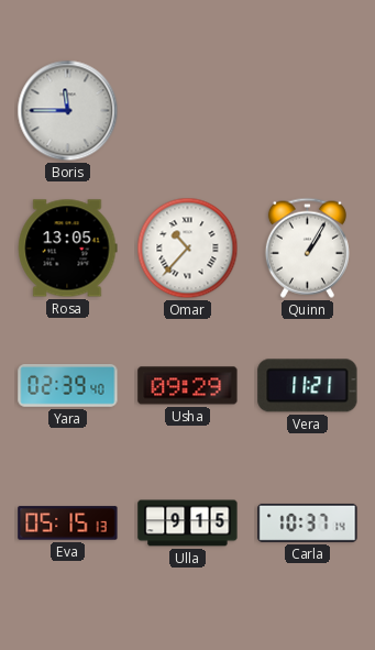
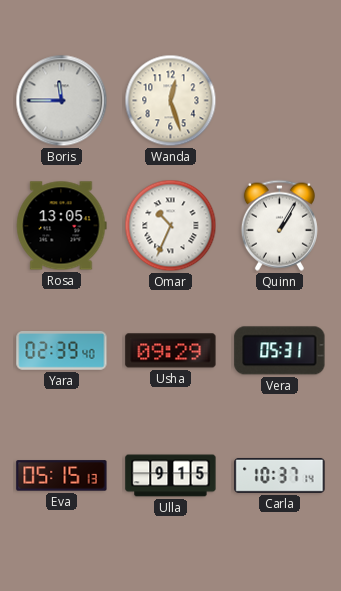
Wanda: none -> 12:27
Omar: 10:37 -> 10:34
Vera: 11:21 -> 05:31
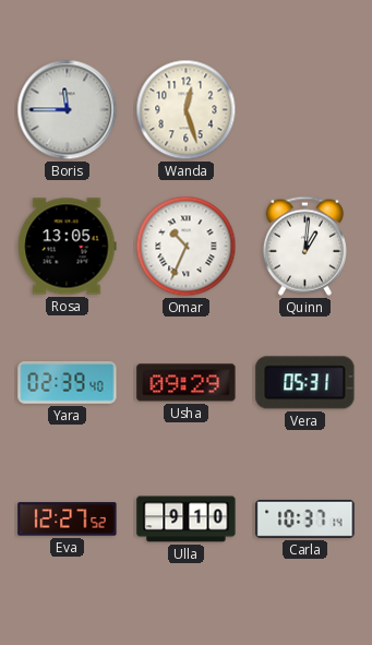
Quinn: 1:05 -> 1:01
Eva: 05:15 -> 12:27
Ulla: 9:15 -> 9:10
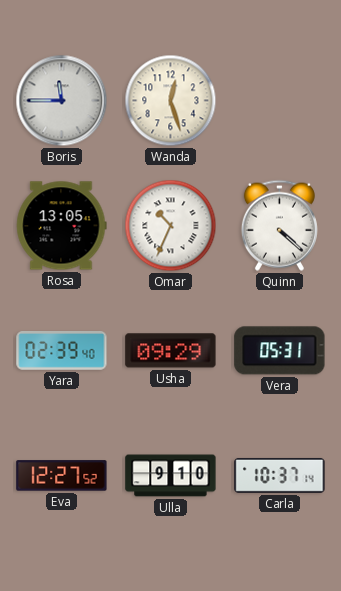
Quinn: 1:01 -> 4:22
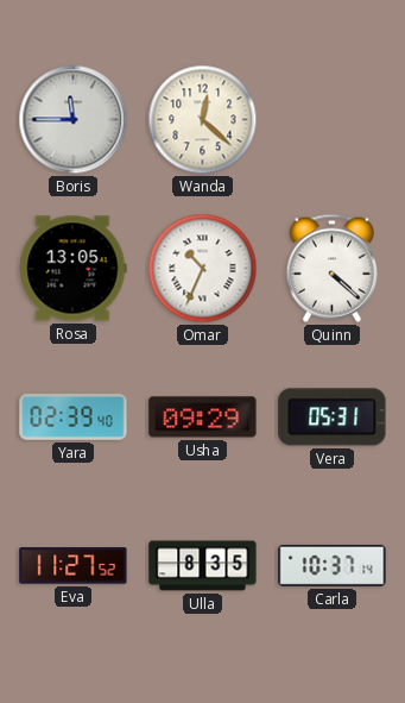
Wanda: 12:27 -> 12:22
Eva: 12:27 -> 11:27
Ulla: 9:10 -> 8:35
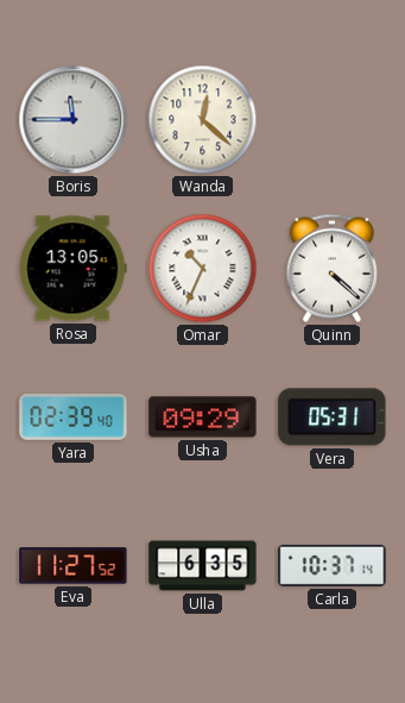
Ulla: 8:35 -> 6:35
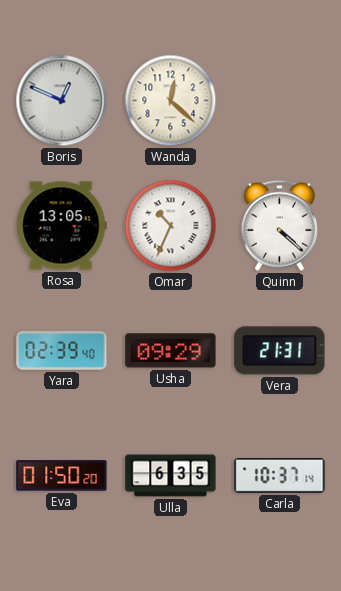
Boris: 11:45 -> 12:49
Vera: 05:31 -> 21:31
Eva: 11:27 -> 01:50
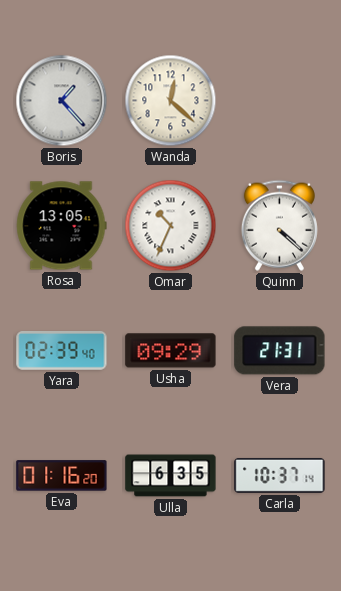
Boris: 12:49 -> 1:23
Eva: 01:50 -> 01:16
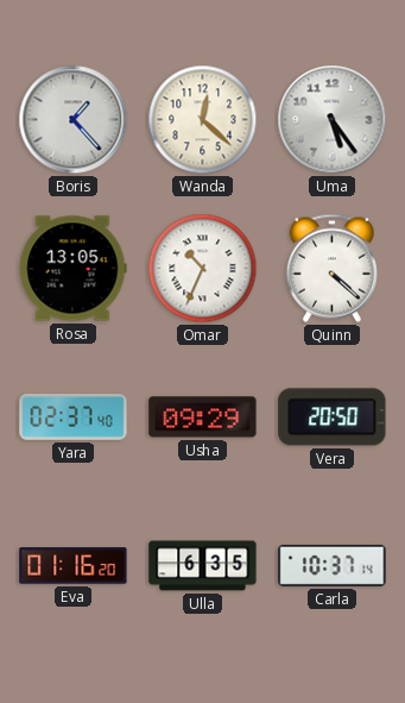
Uma: none -> 5:24
Yara: 02:39 -> 02:37
Vera: 21:31 -> 20:50
